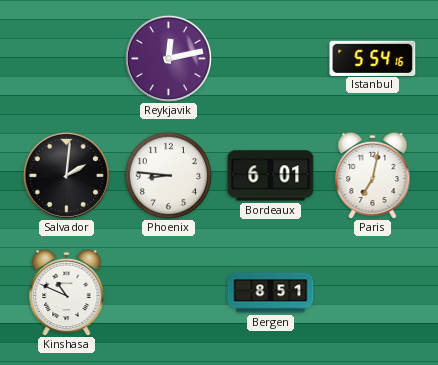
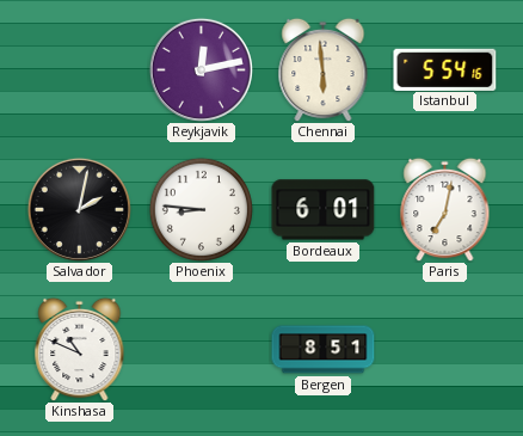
Chennai: none -> 5:59
Salvador: 2:01 -> 2:02
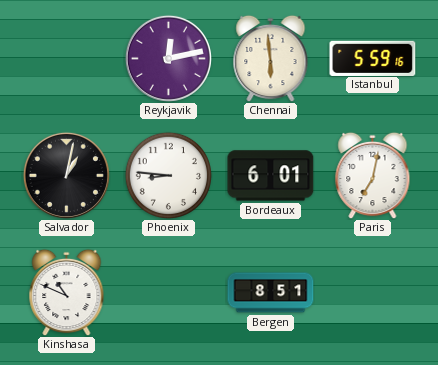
Istanbul: 5:54 -> 5:59
Salvador: 2:02 -> 1:02
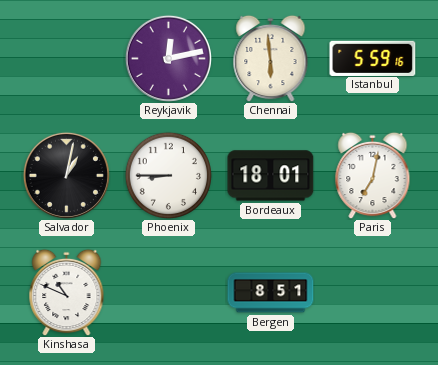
Phoenix: 8:46 -> 8:45
Bordeaux: 6:01 -> 18:01
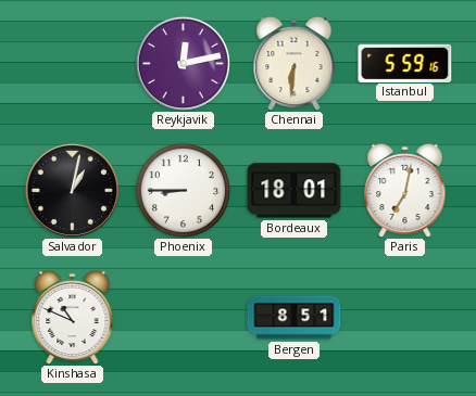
Chennai: 5:59 -> 6:31
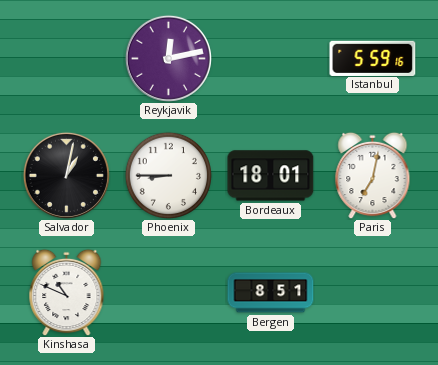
Chennai: 6:31 -> none
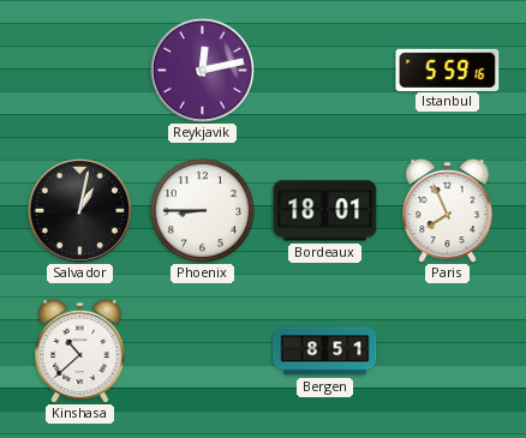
Paris: 7:02 -> 7:56
Kinshasa: 10:49 -> 10:38
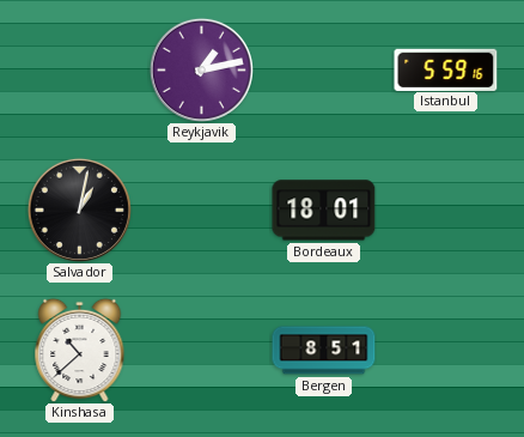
Reykjavik: 12:13 -> 1:13
Phoenix: 8:45 -> none
Paris: 7:56 -> none
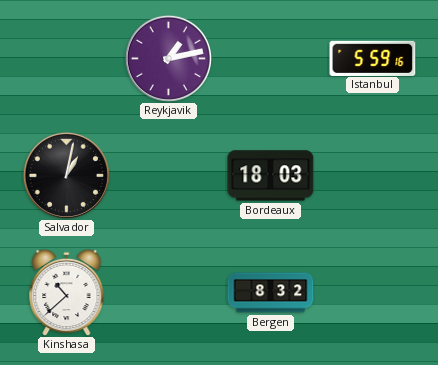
Bordeaux: 18:01 -> 18:03
Bergen: 8:51 -> 8:32
